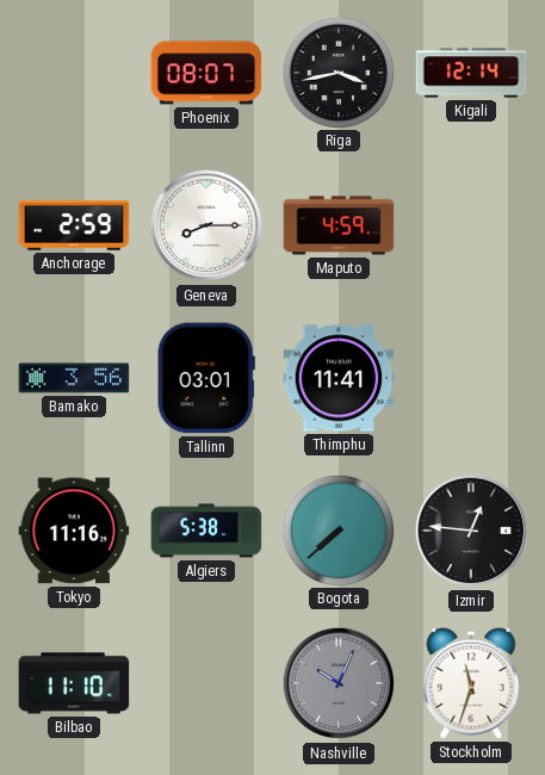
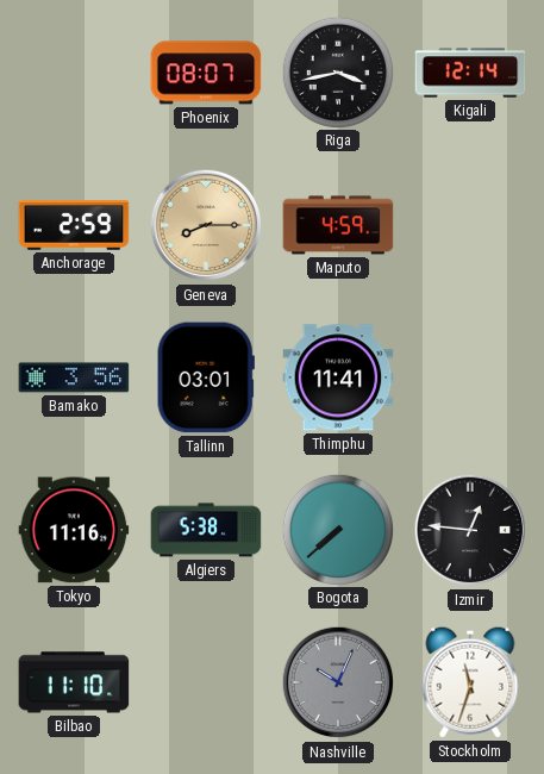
Geneva dial: white -> champagne
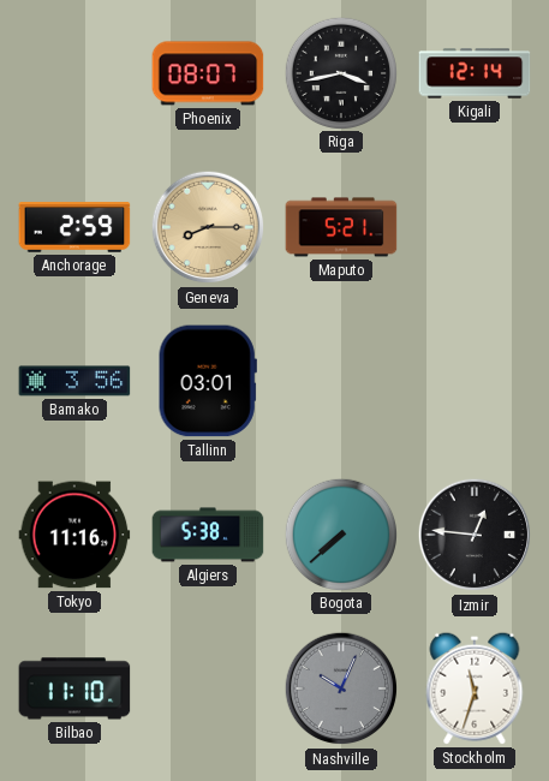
Maputo: 4:59 -> 5:21
Thimphu: 11:41 -> none
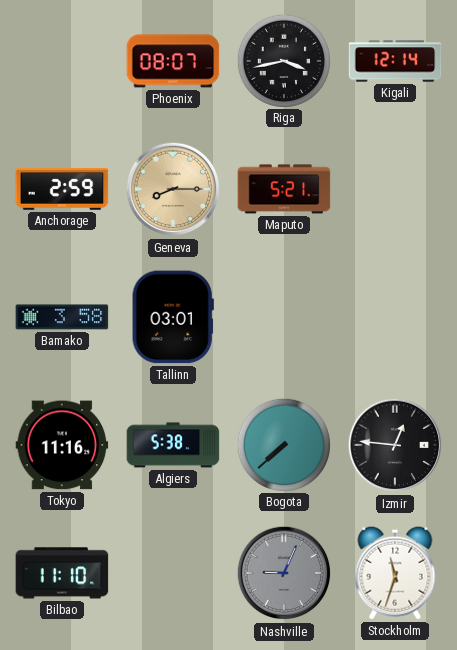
Bamako: 3:56 -> 3:58
Nashville: 10:04 -> 9:04
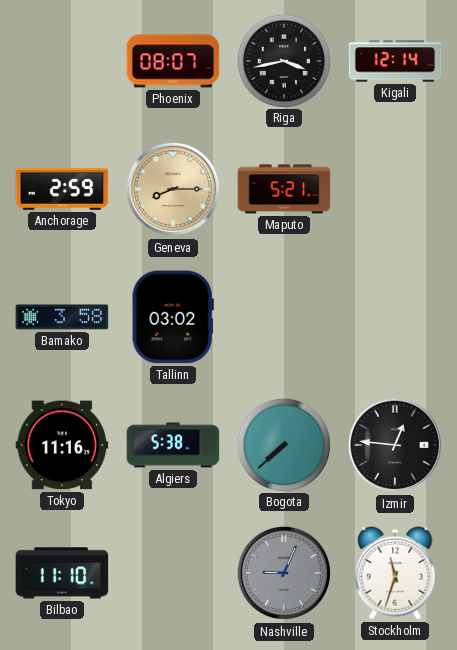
Tallinn: 03:01 -> 03:02
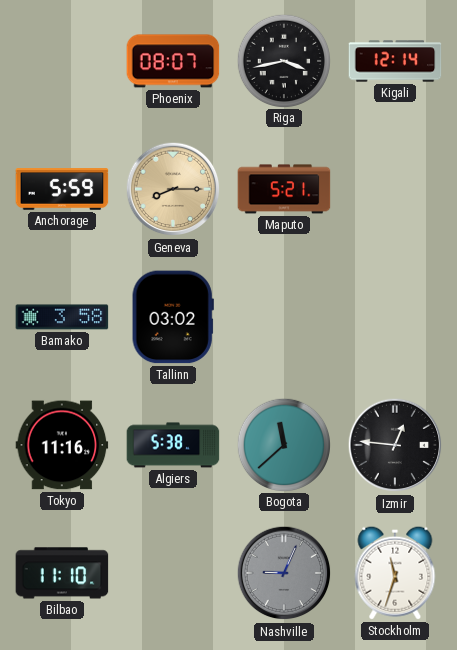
Anchorage: 2:59 -> 5:59
Bogota: 7:38 -> 11:38
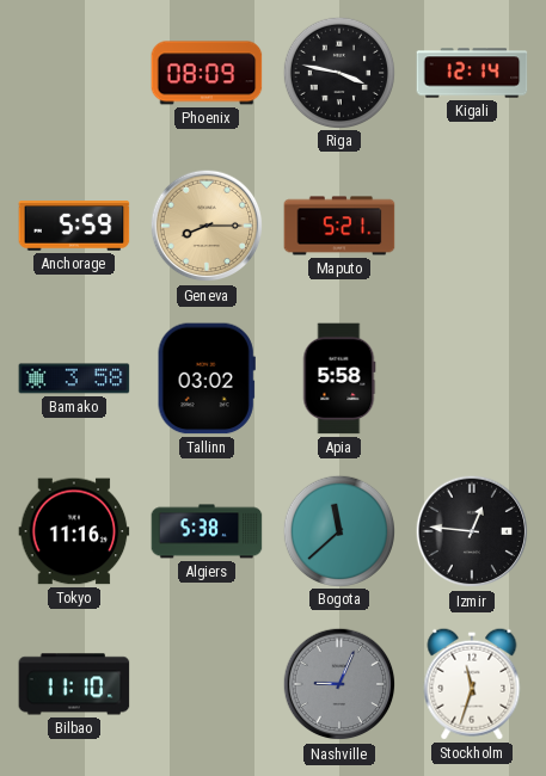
Phoenix: 08:07 -> 08:09
Riga: 3:43 -> 3:47
Apia: none -> 5:58
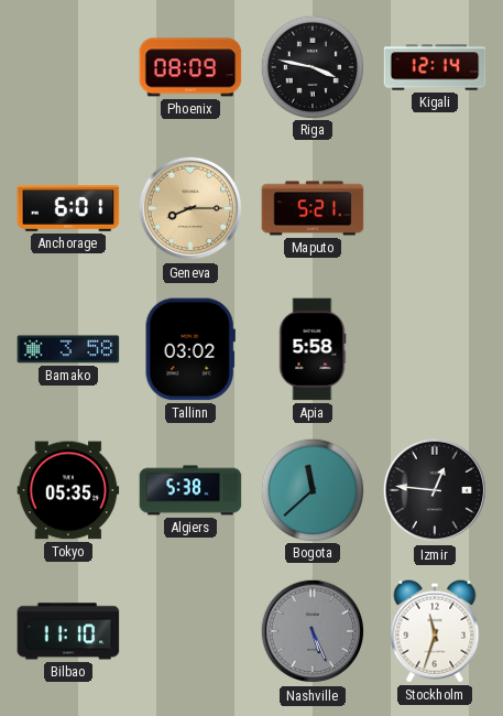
Anchorage: 5:59 -> 6:01
Tokyo: 11:16 -> 05:35
Nashville: 9:04 -> 5:26
